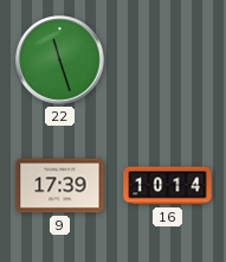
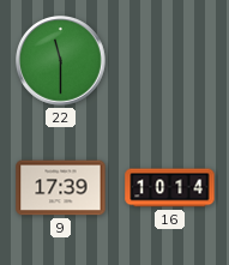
22: 11:27 -> 11:30
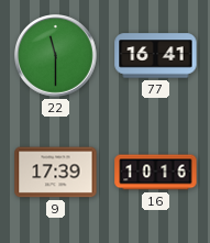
77: none -> 16:41
16: 10:14 -> 10:16
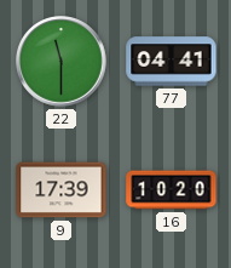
77: 16:41 -> 04:41
16: 10:16 -> 10:20
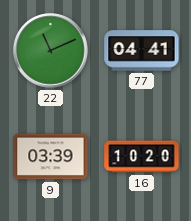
22: 11:30 -> 11:11
9: 17:39 -> 03:39
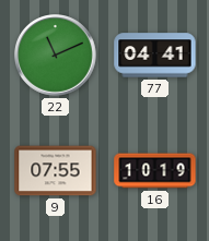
9: 03:39 -> 07:55
16: 10:20 -> 10:19
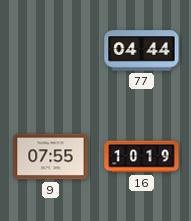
22: 11:11 -> none
77: 04:41 -> 04:44
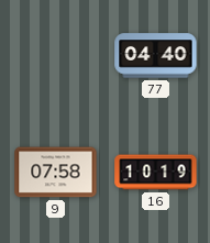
77: 04:44 -> 04:40
9: 07:55 -> 07:58
